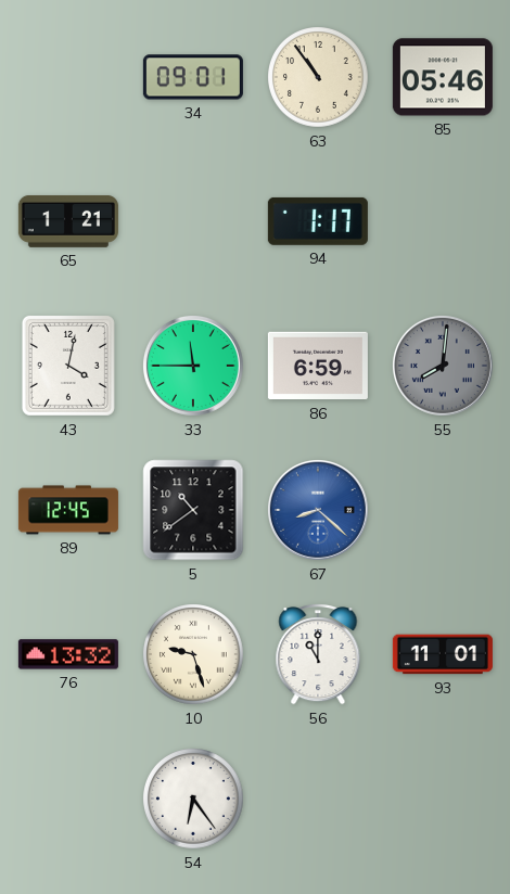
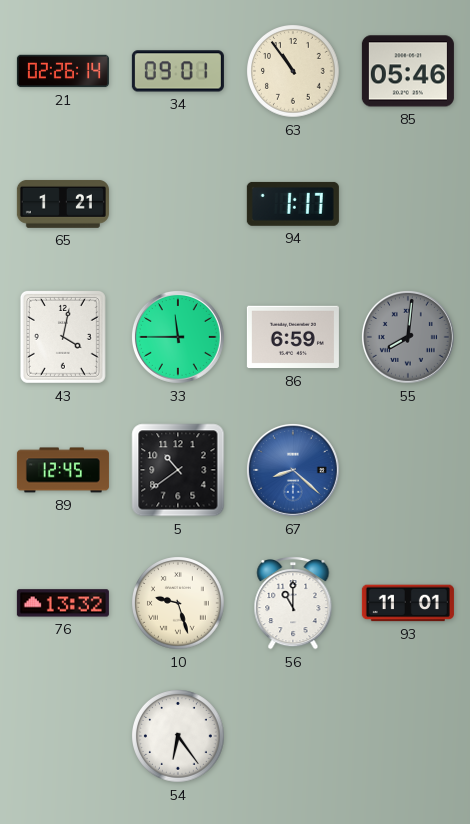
21: none -> 02:26
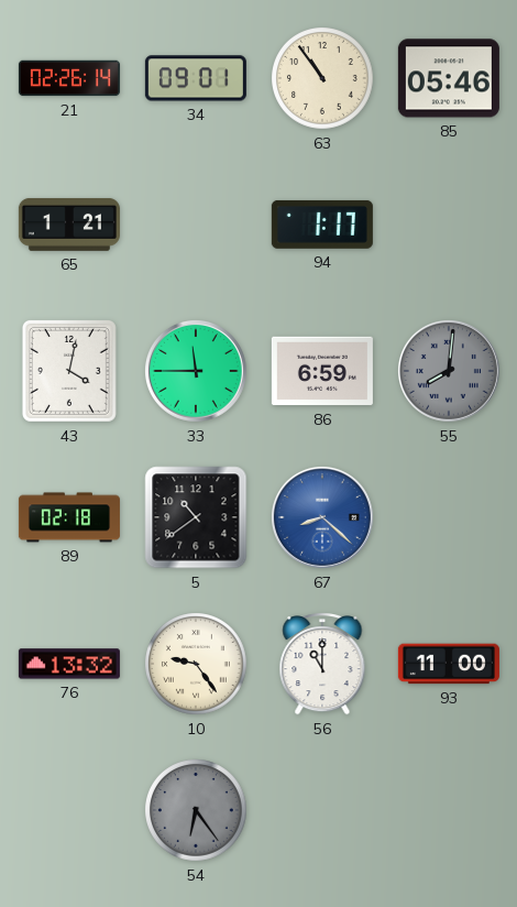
89: 12:45 -> 02:18
10: 9:27 -> 9:24
93: 11:01 -> 11:00
54 dial: white -> grey
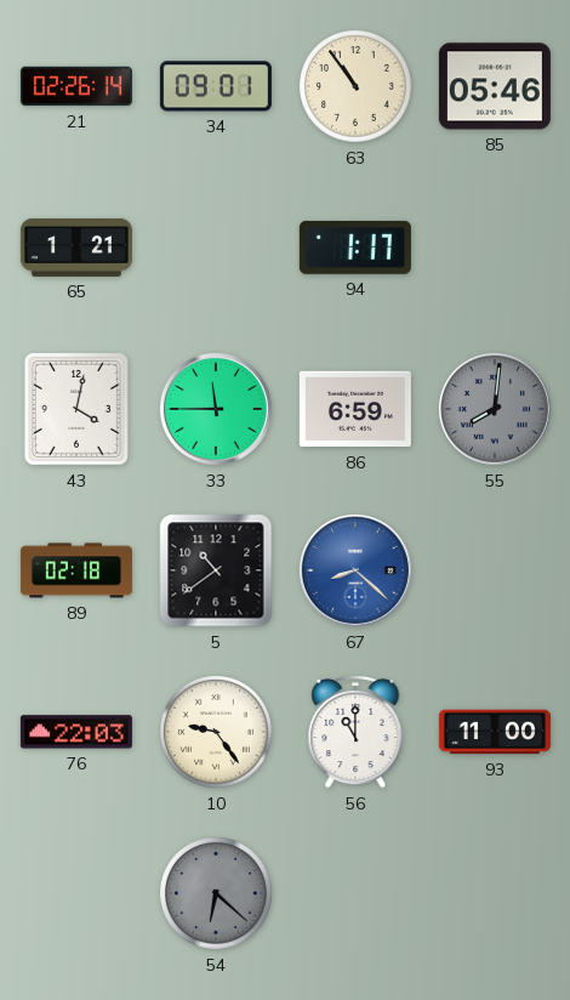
76: 13:32 -> 22:03
54: 6:24 -> 6:22
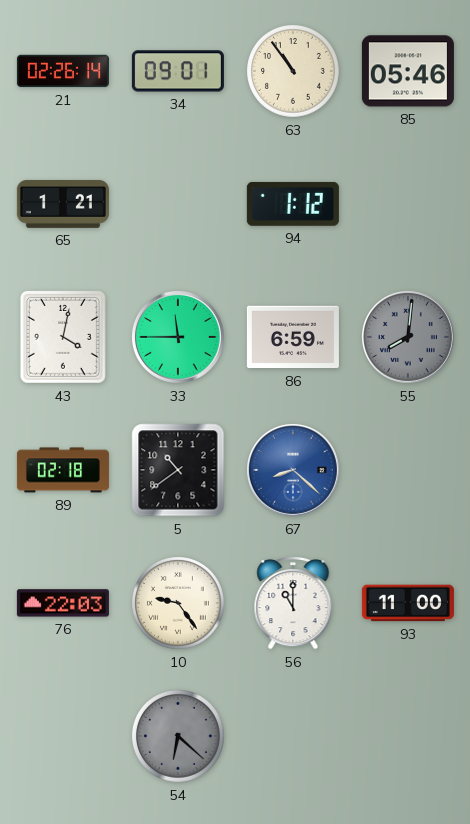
94: 1:17 -> 1:12
